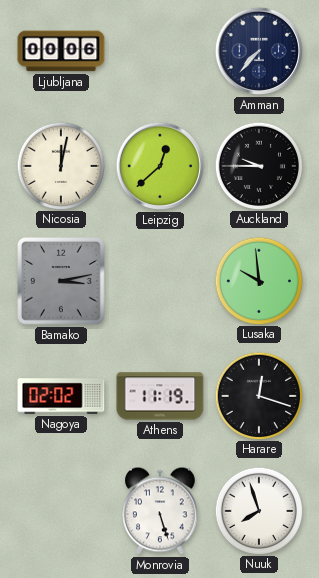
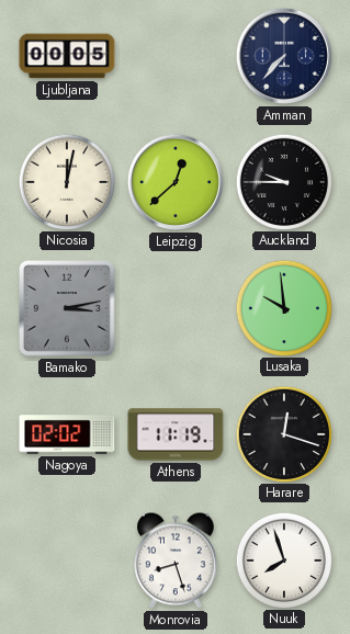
Ljubljana: 00:06 -> 00:05
Monrovia: 5:27 -> 8:27
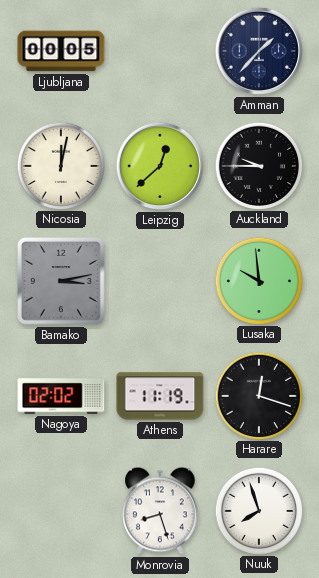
Amman: 7:37 -> 1:37
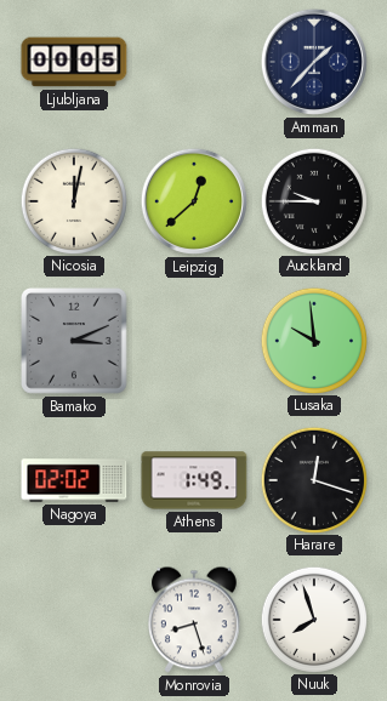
Bamako: 3:13 -> 3:11
Athens: 11:19 -> 1:49
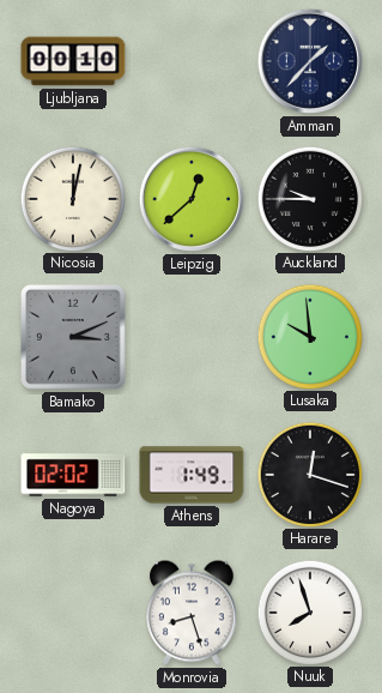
Ljubljana: 00:05 -> 00:10
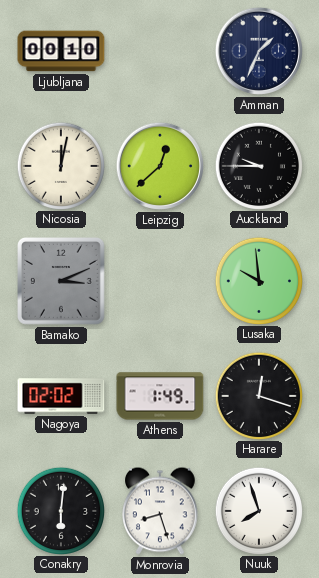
Amman: 1:37 -> 1:34
Conakry: none -> 6:01
